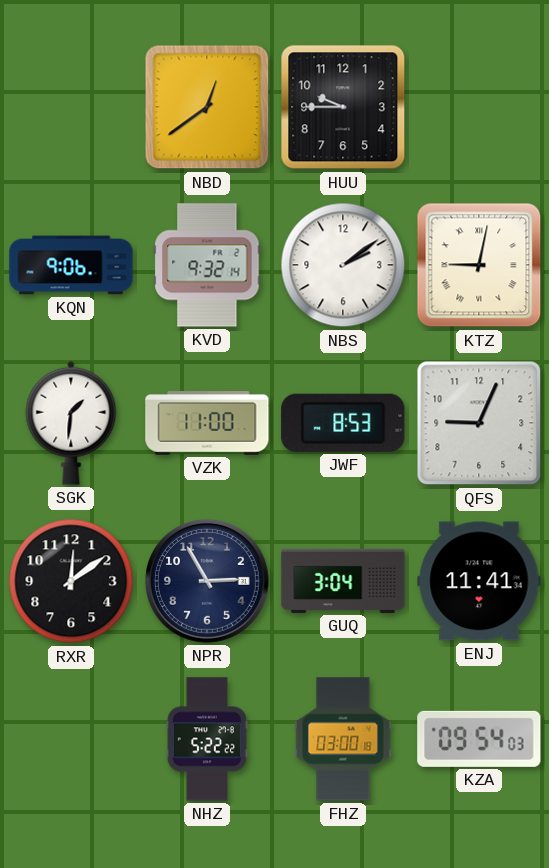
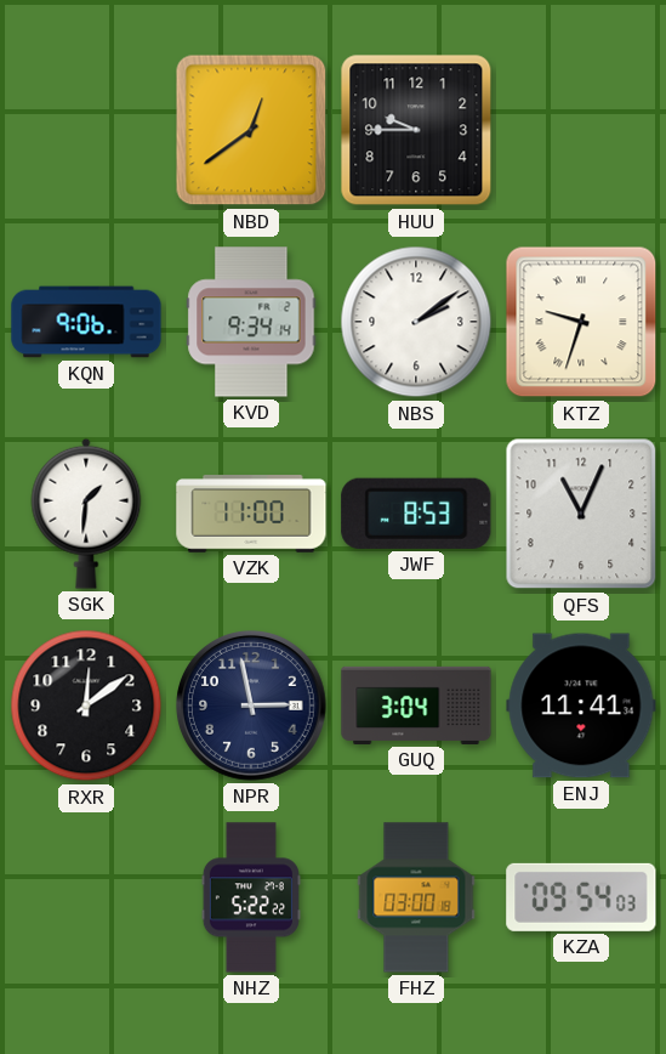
KVD: 9:32 -> 9:34
KTZ: 9:02 -> 9:33
QFS: 9:04 -> 11:04
NPR: 2:55 -> 2:58
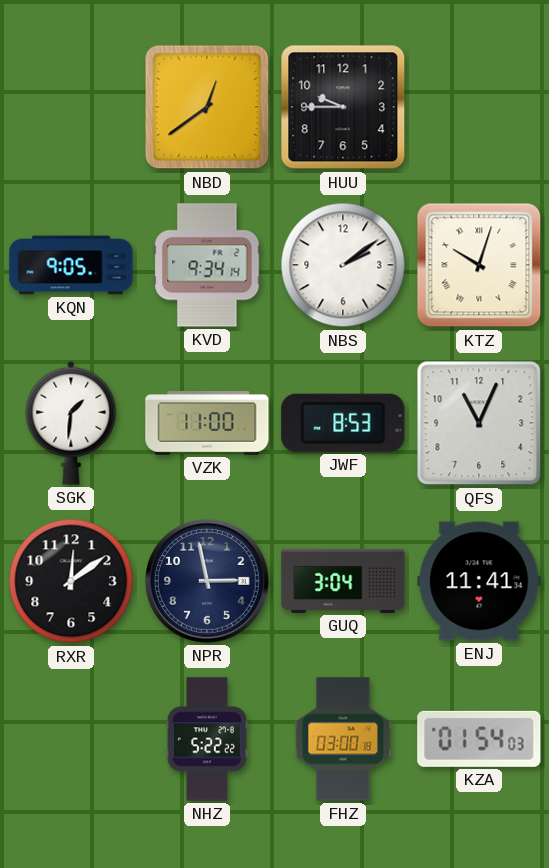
KQN: 9:06 -> 9:05
KTZ: 9:33 -> 10:03
KZA: 09:54 -> 01:54
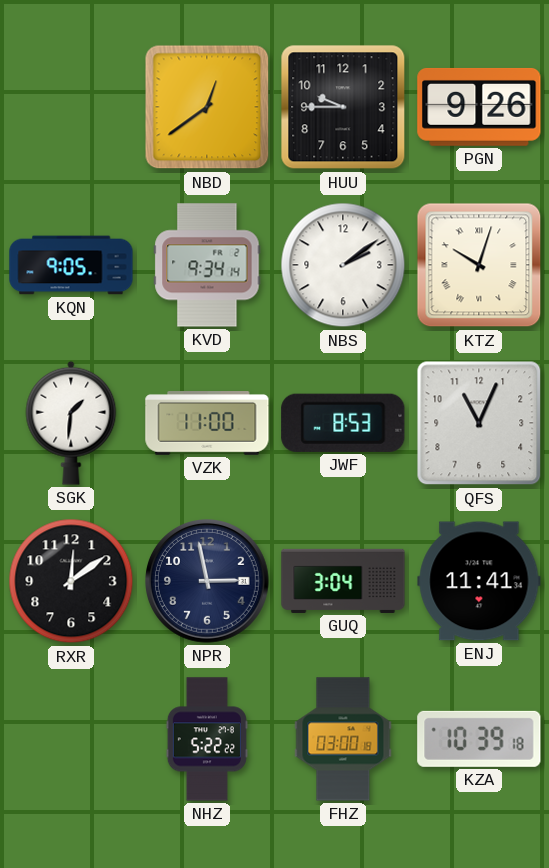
PGN: none -> 9:26
KZA: 01:54 -> 10:39
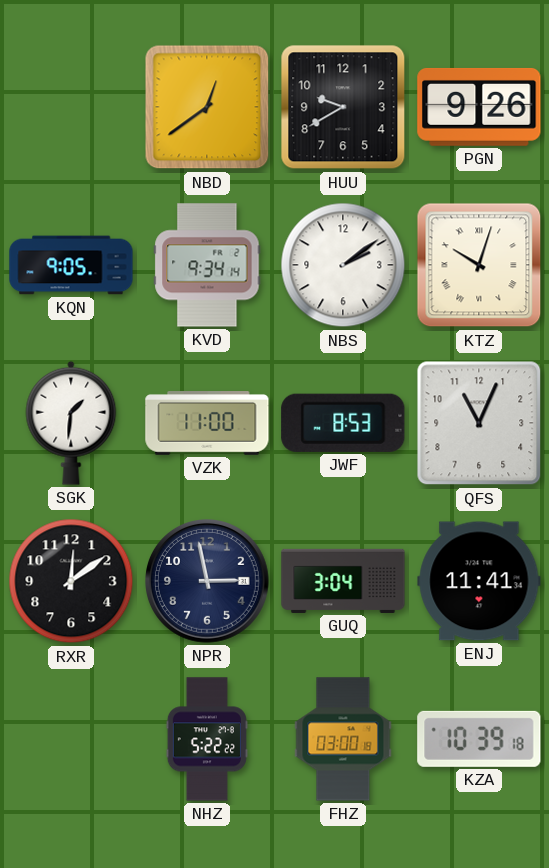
HUU: 9:45 -> 9:40
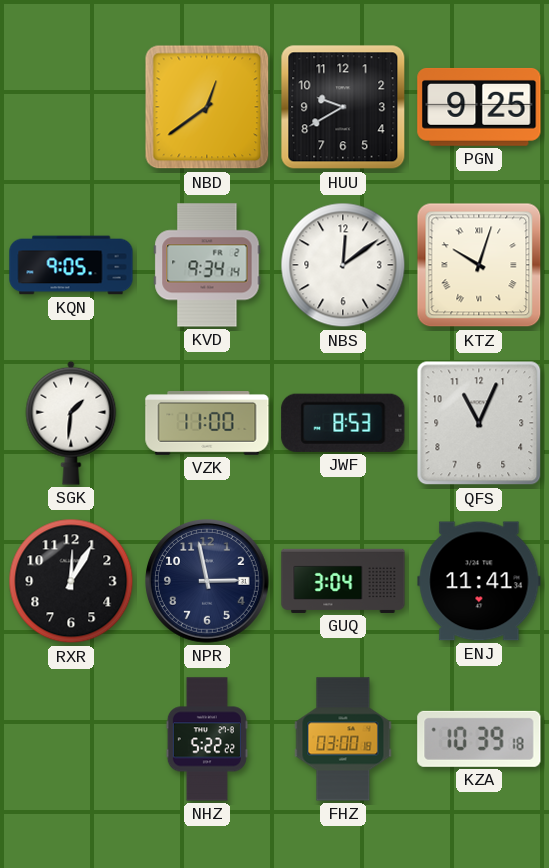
PGN: 9:26 -> 9:25
NBS: 2:09 -> 12:09
RXR: 12:09 -> 12:05
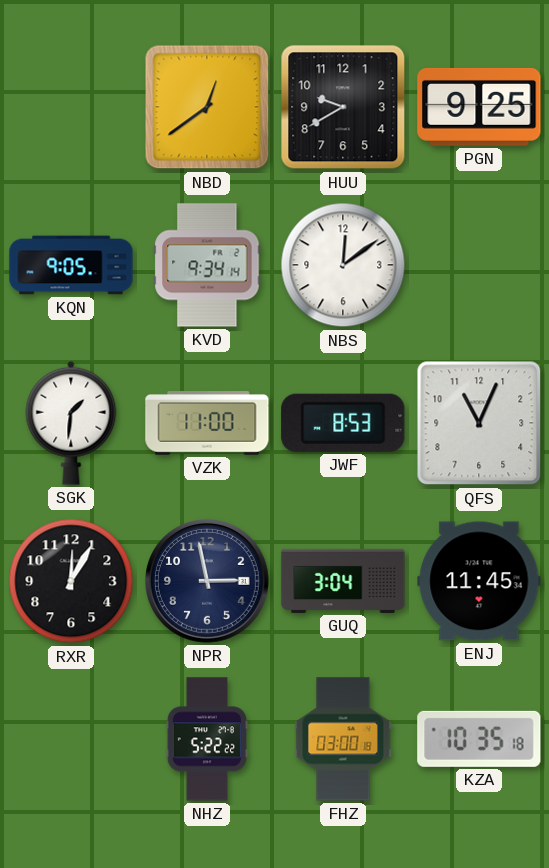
KTZ: 10:03 -> none
ENJ: 11:41 -> 11:45
KZA: 10:39 -> 10:35
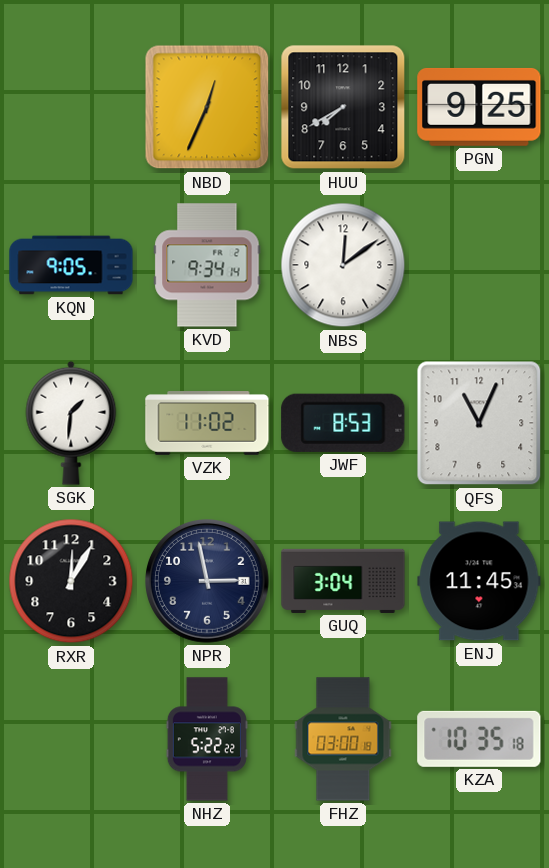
NBD: 12:39 -> 12:34
HUU: 9:40 -> 7:40
VZK: 11:00 -> 11:02
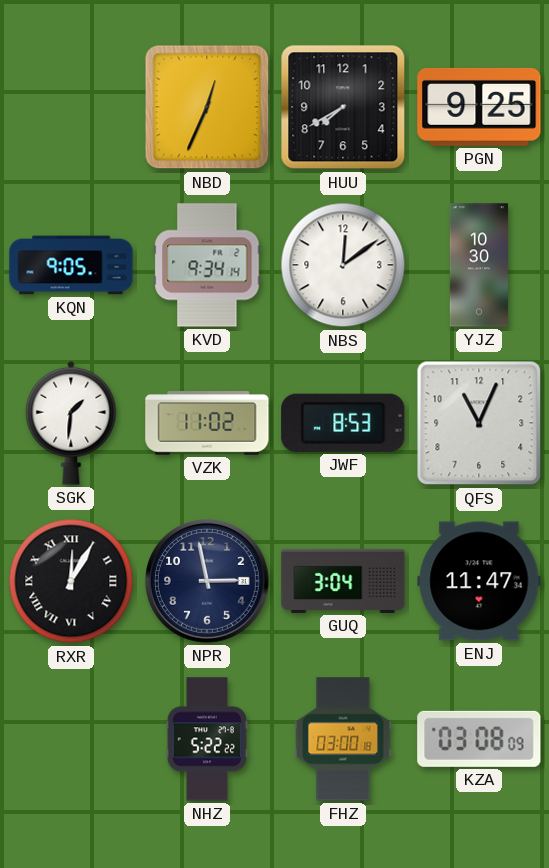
YJZ: none -> 10:30
RXR numerals: Arabic -> Roman
ENJ: 11:45 -> 11:47
KZA: 10:35 -> 03:08
